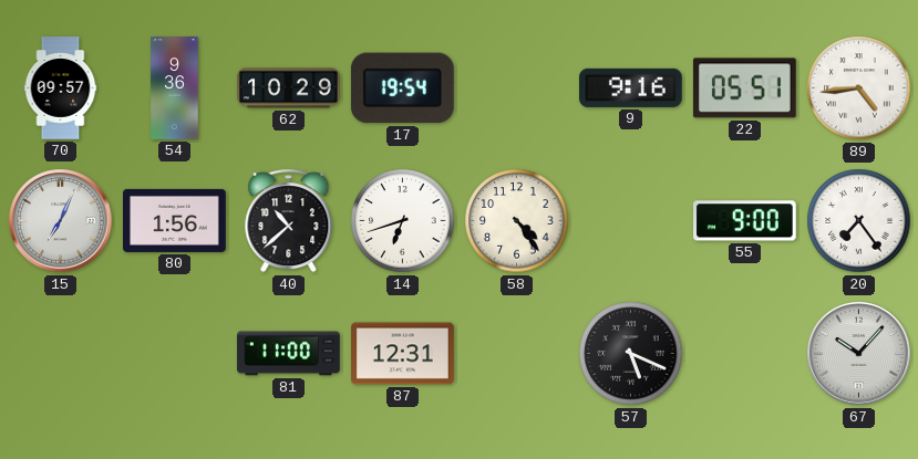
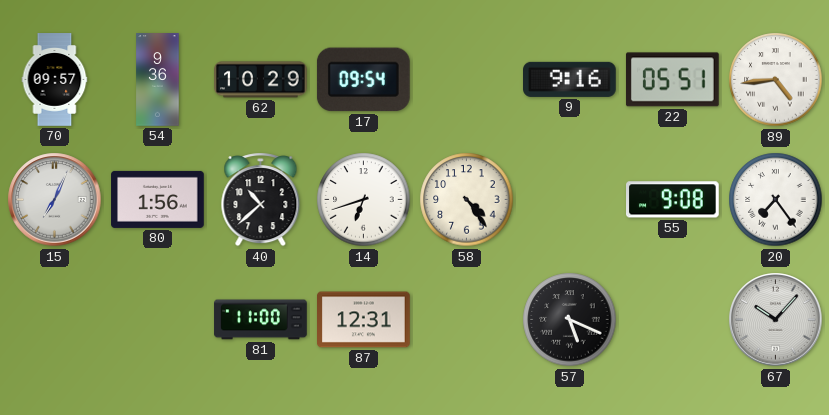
17: 19:54 -> 09:54
55: 9:00 -> 9:08
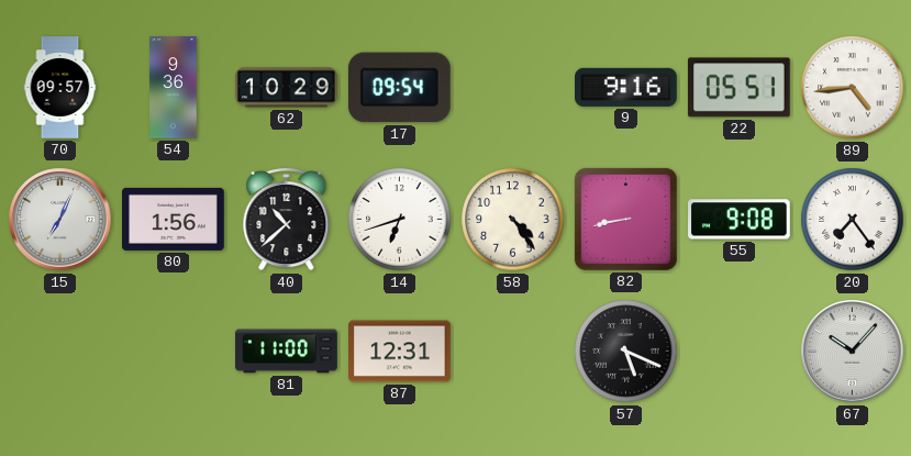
82: none -> 8:43
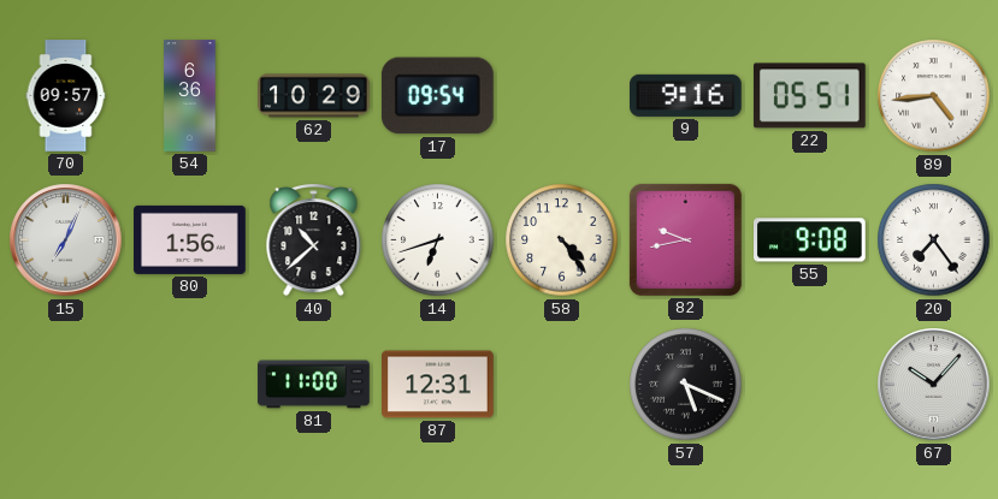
54: 9:36 -> 6:36
82: 8:43 -> 9:43
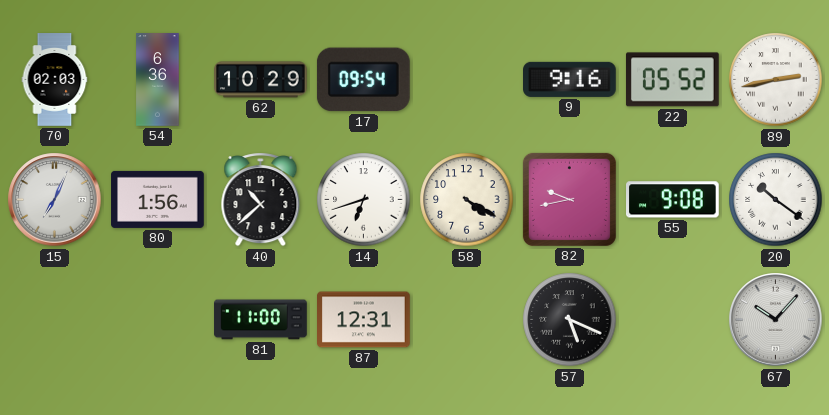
70: 09:57 -> 02:03
22: 05:51 -> 05:52
89: 4:44 -> 2:43
58: 4:24 -> 4:20
20: 7:24 -> 10:21
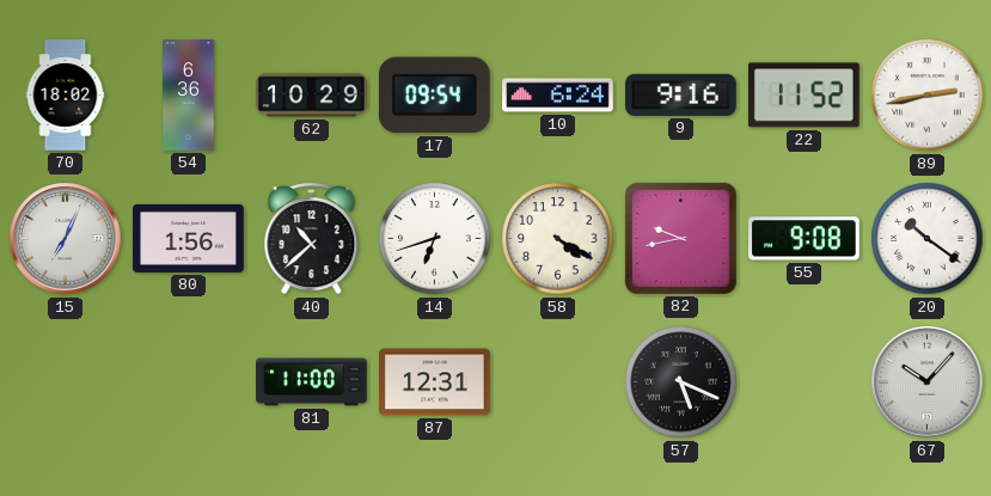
70: 02:03 -> 18:02
10: none -> 6:24
22: 05:52 -> 11:52
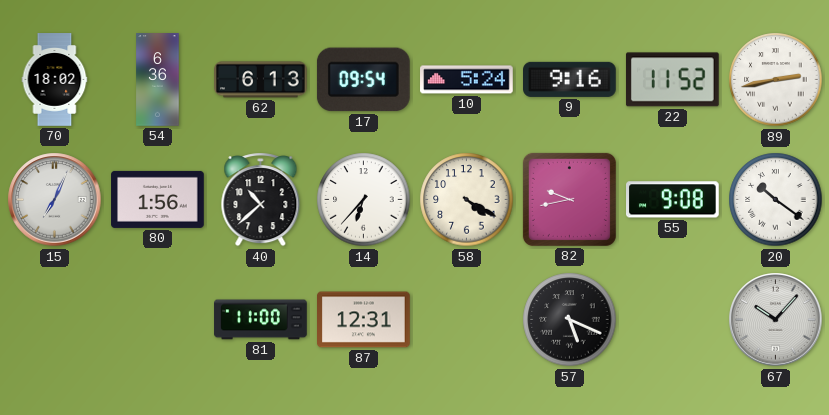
62: 10:29 -> 6:13
10: 6:24 -> 5:24
14: 6:42 -> 6:37
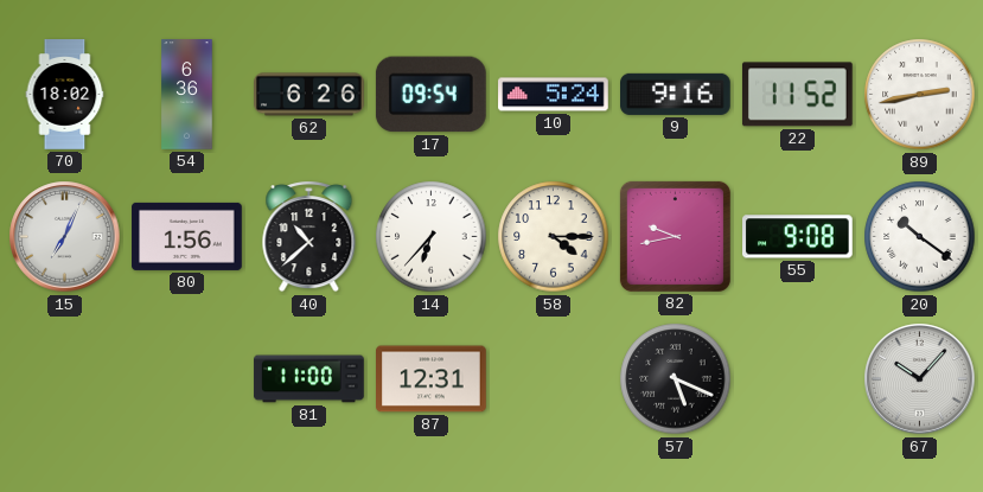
62: 6:13 -> 6:26
58: 4:20 -> 4:15
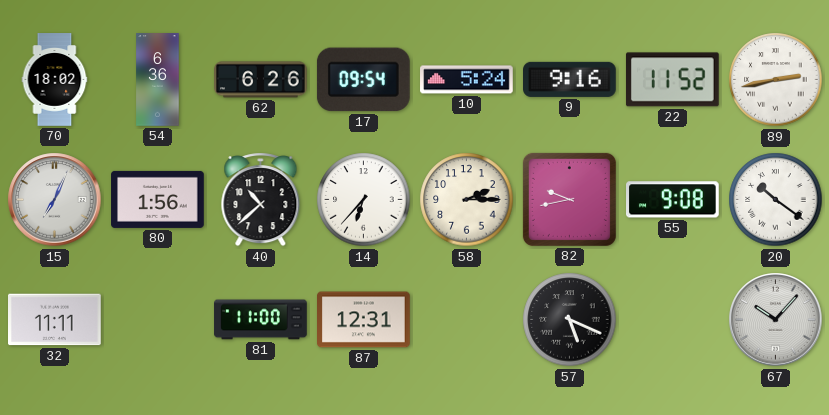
58: 4:15 -> 2:15
32: none -> 11:11
